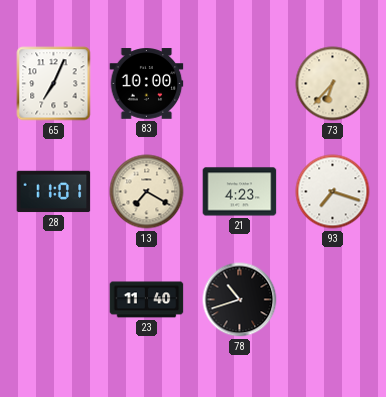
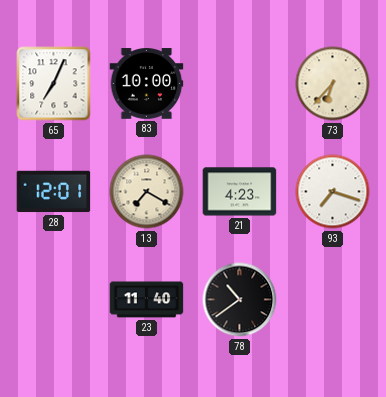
28: 11:01 -> 12:01
78: 10:42 -> 10:39
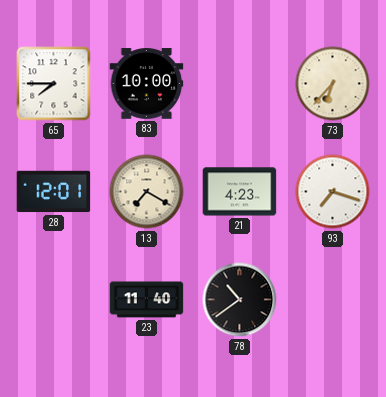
65: 7:04 -> 7:45
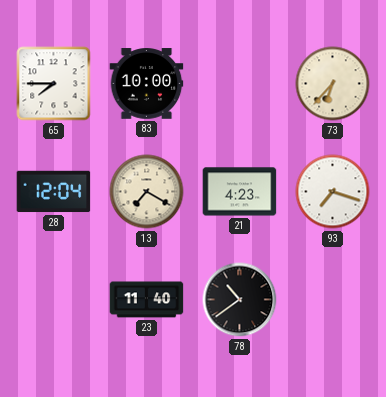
28: 12:01 -> 12:04
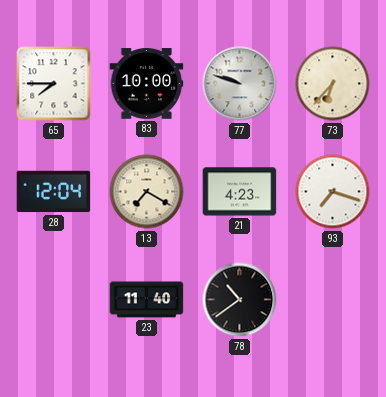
77: none -> 9:48
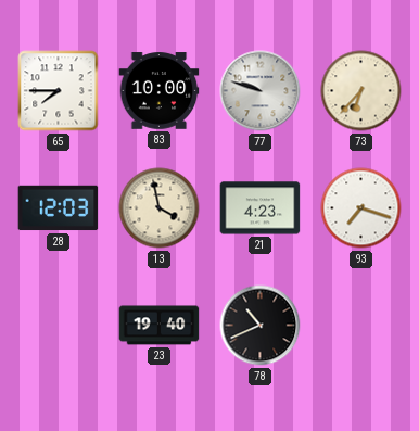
28: 12:04 -> 12:03
13: 7:20 -> 3:58
23: 11:40 -> 19:40
78: 10:39 -> 10:41
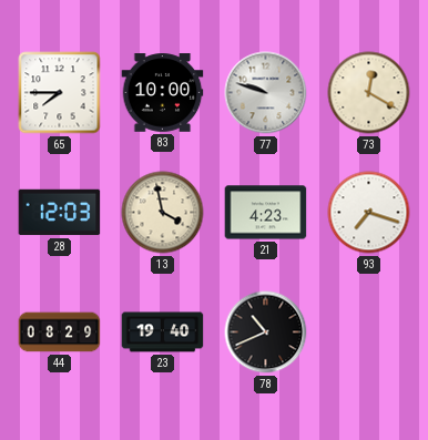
73: 6:37 -> 12:20
44: none -> 08:29
